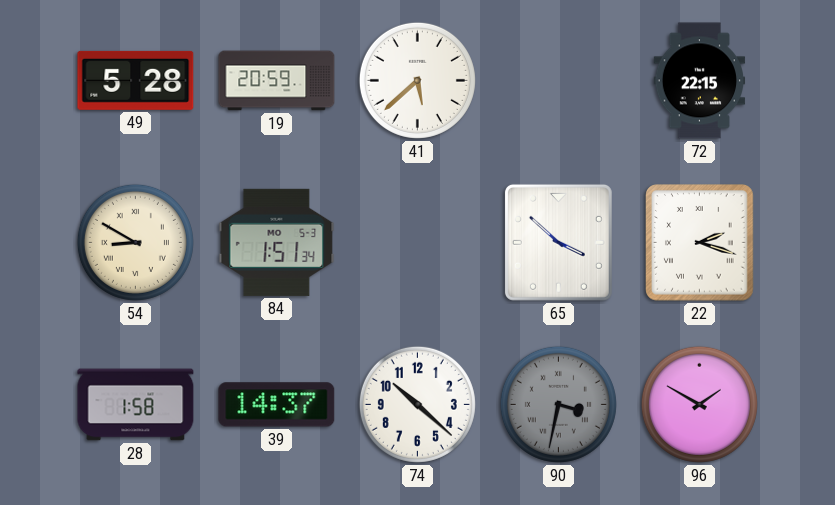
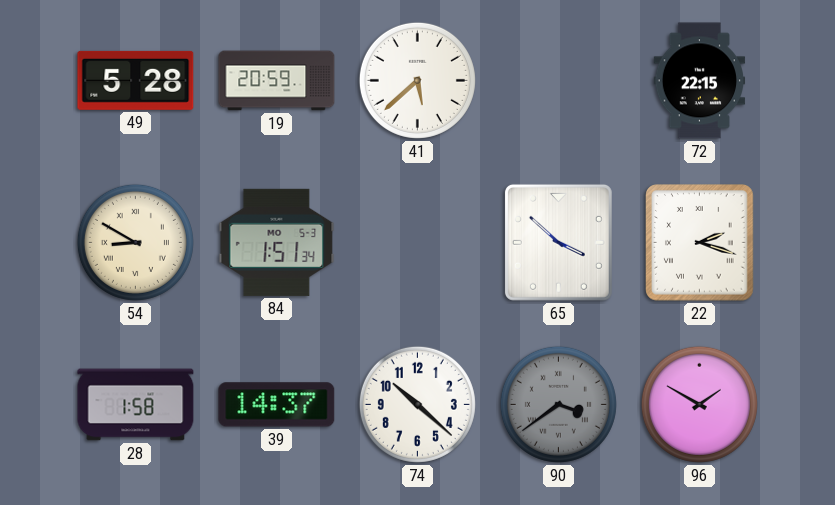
90: 3:32 -> 3:39
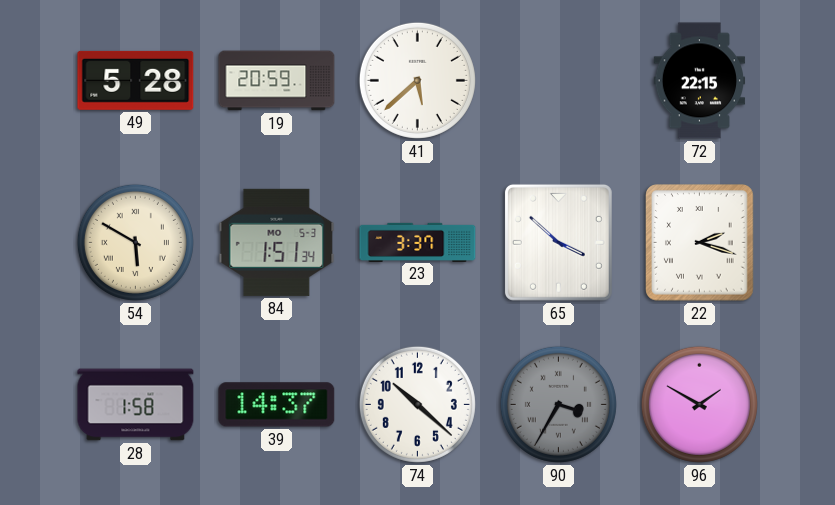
54: 8:50 -> 5:50
23: none -> 3:37
90: 3:39 -> 3:35
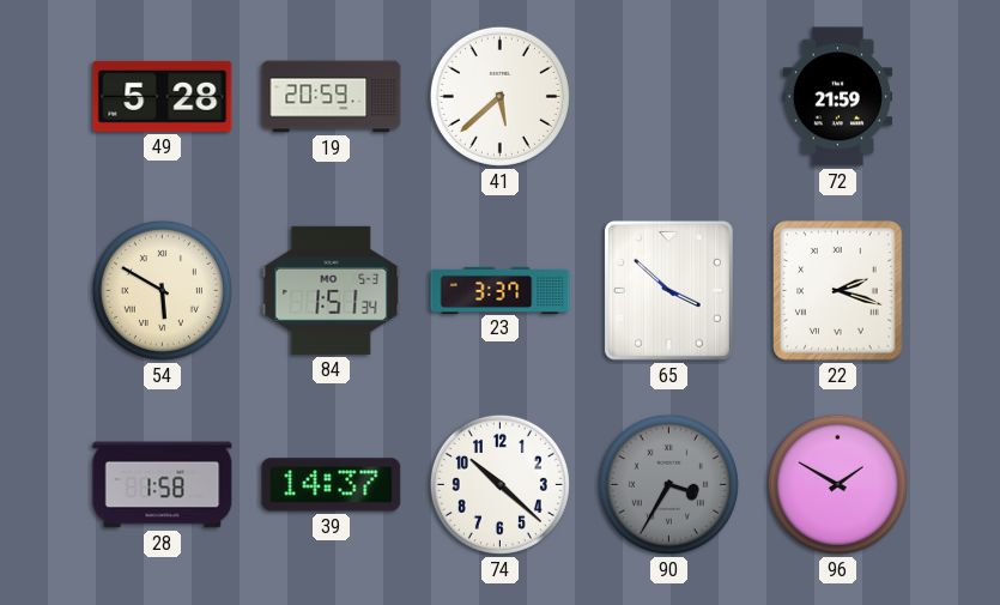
72: 22:15 -> 21:59
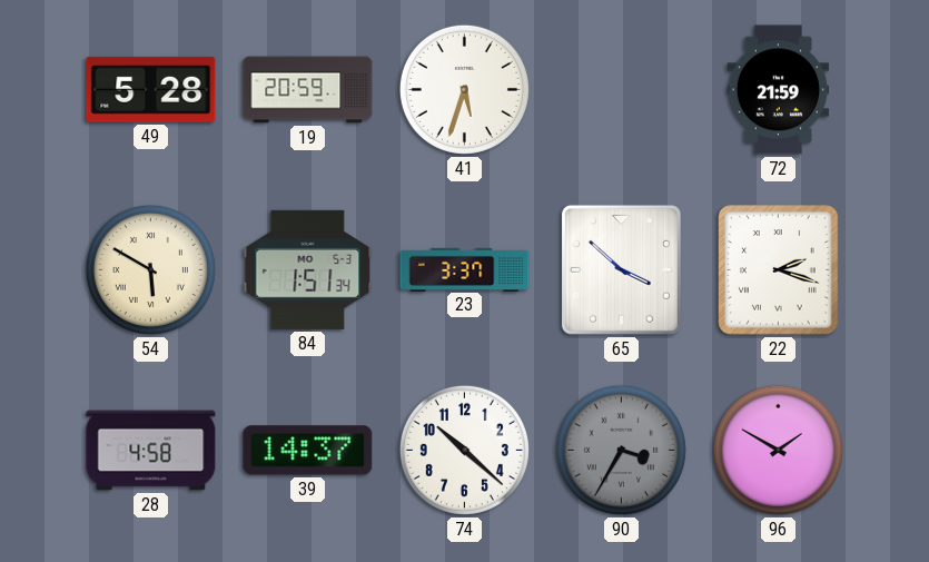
41: 5:38 -> 5:33
28: 1:58 -> 4:58
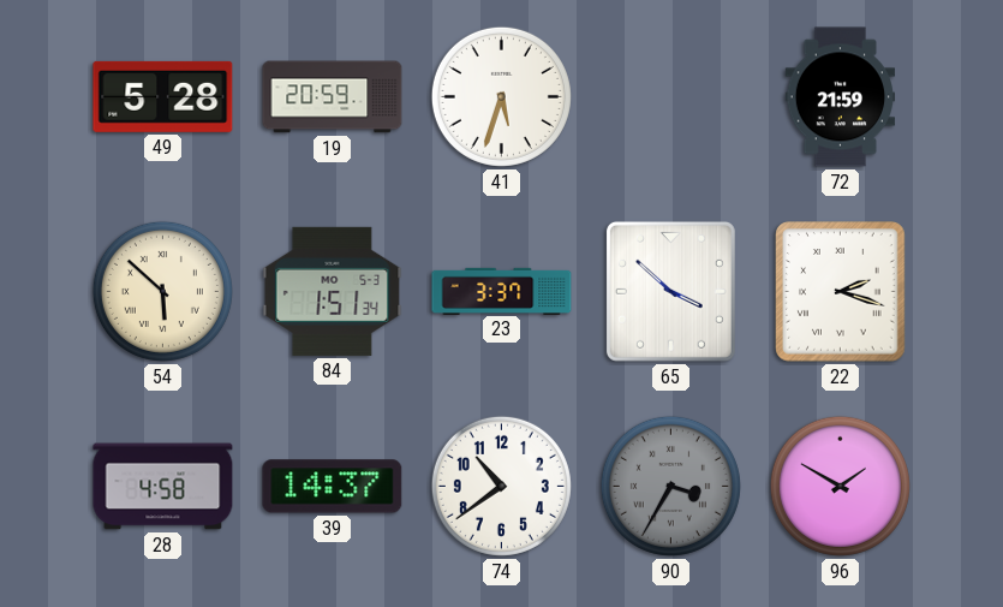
54: 5:50 -> 5:52
74: 10:22 -> 10:39
